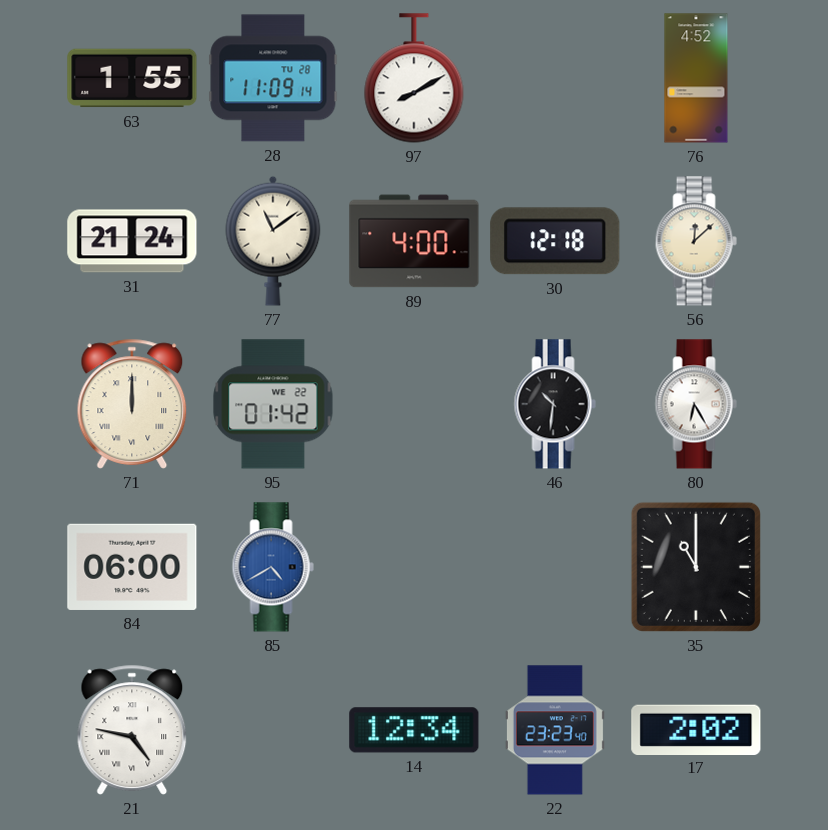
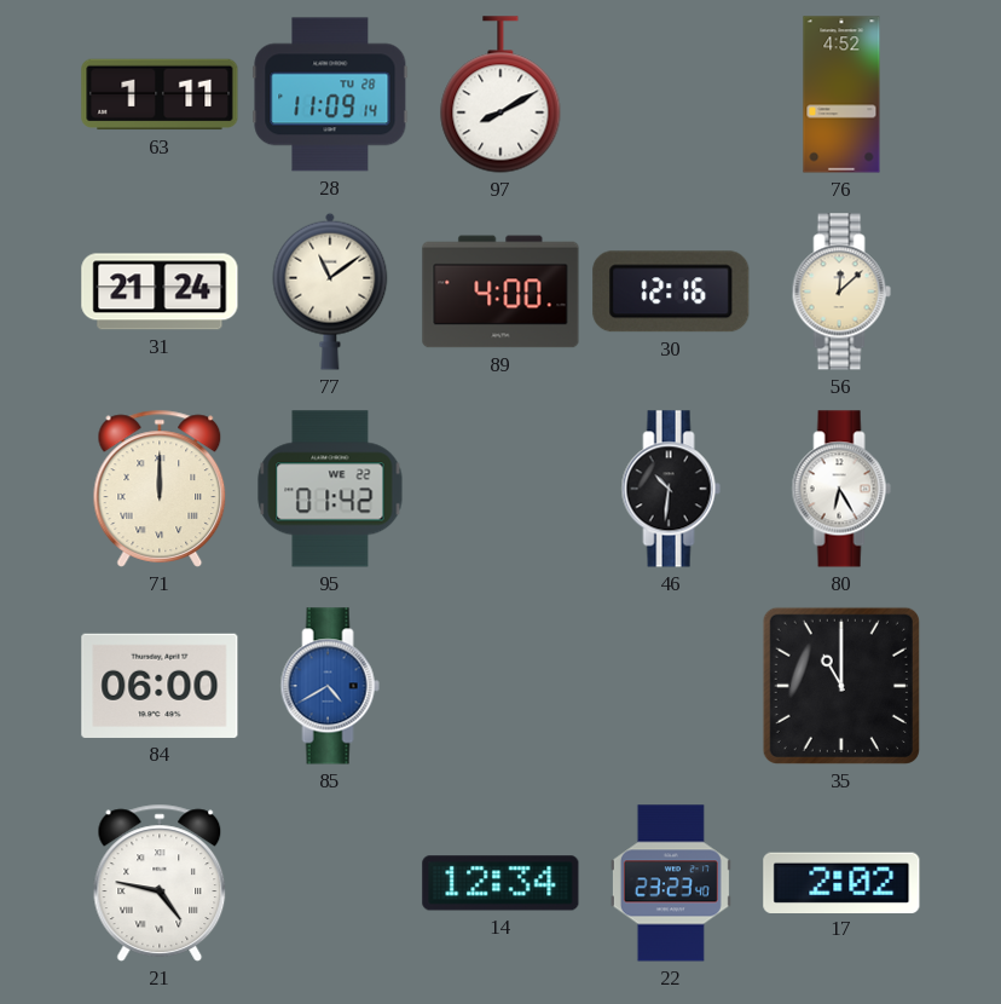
63: 1:55 -> 1:11
30: 12:18 -> 12:16
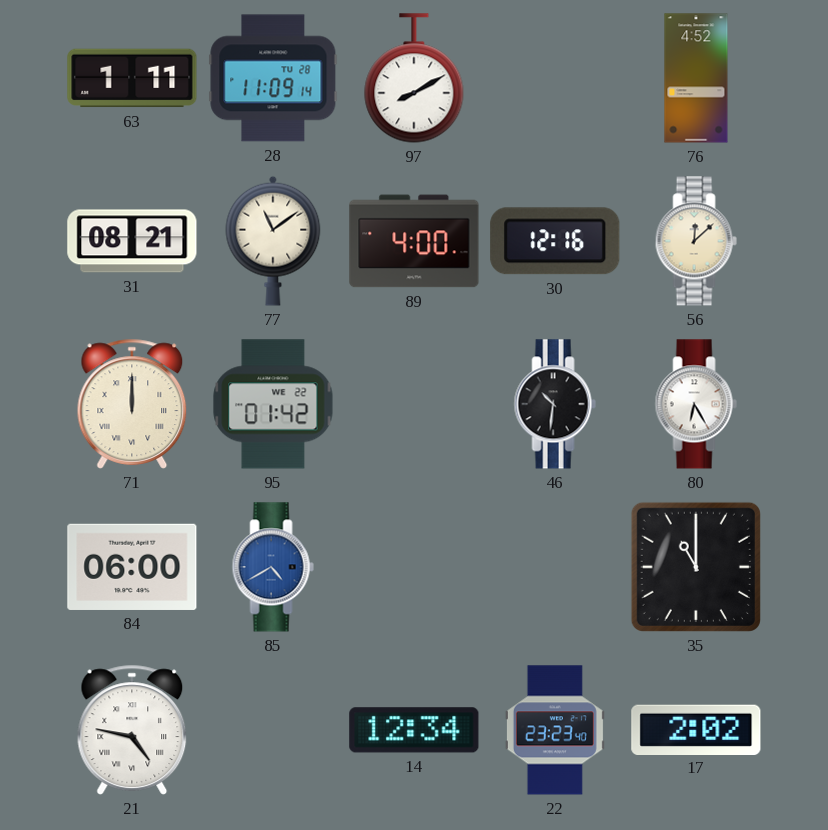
31: 21:24 -> 08:21
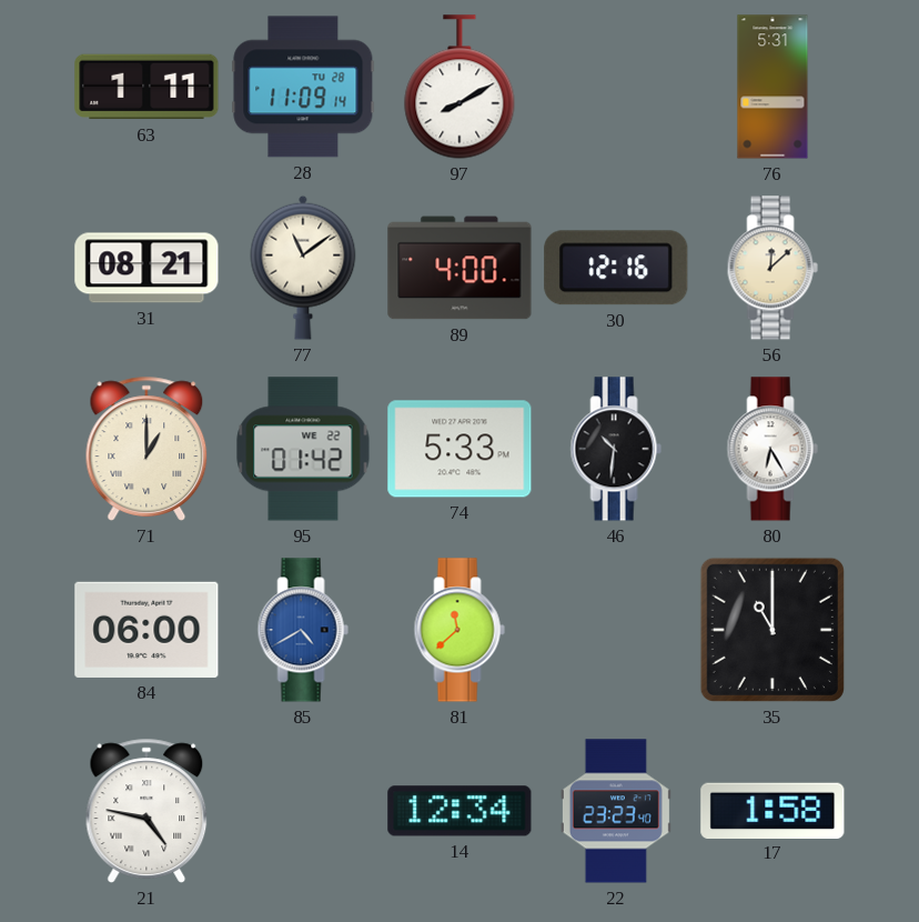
76: 4:52 -> 5:31
71: 12:00 -> 1:00
74: none -> 5:33
81: none -> 11:38
17: 2:02 -> 1:58
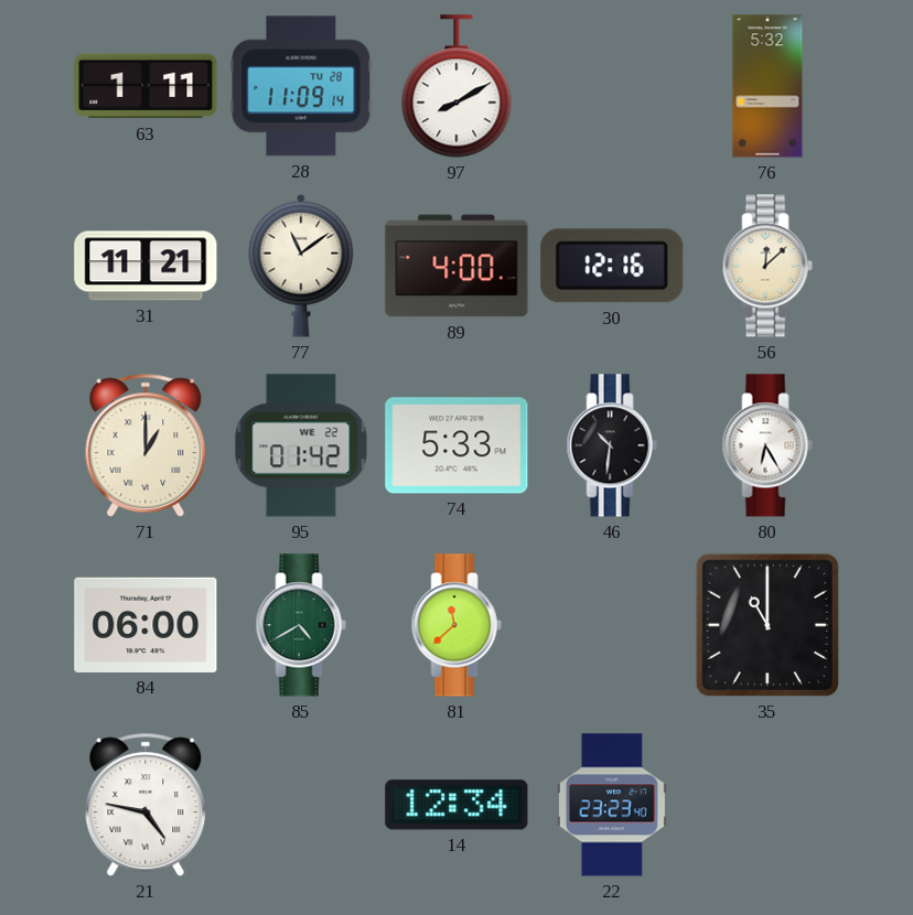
76: 5:31 -> 5:32
31: 08:21 -> 11:21
85 dial: blue -> green
17: 1:58 -> none
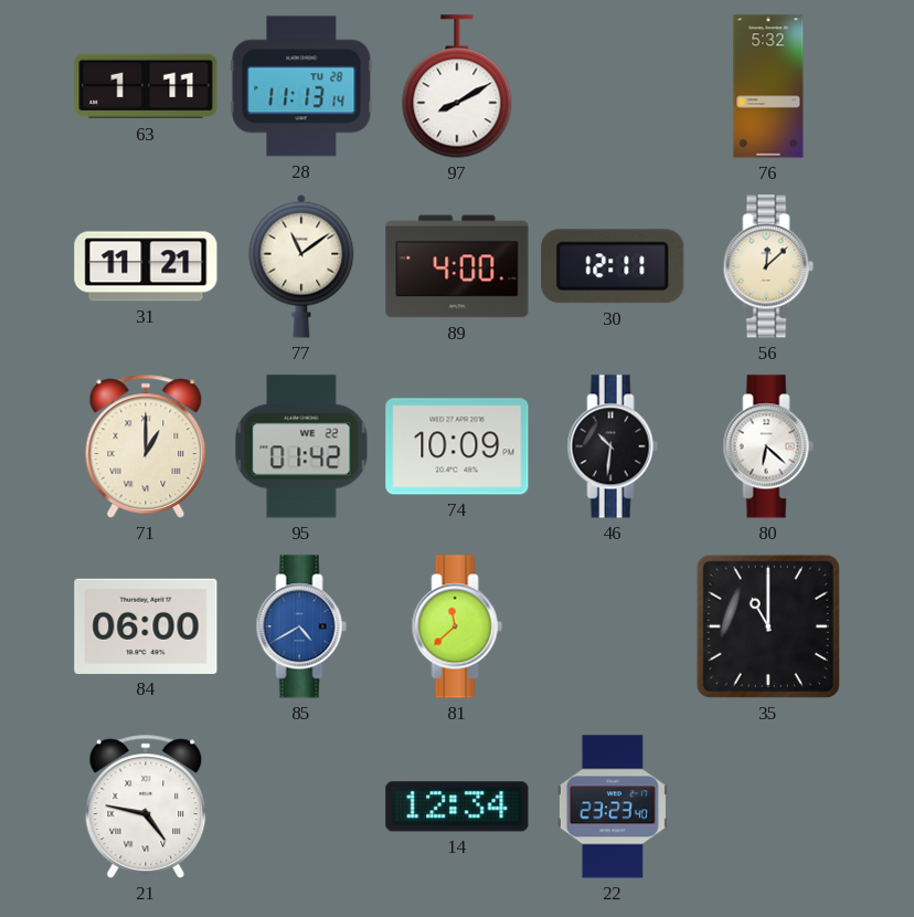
28: 11:09 -> 11:13
30: 12:16 -> 12:11
74: 5:33 -> 10:09
80: 6:25 -> 6:22
85 dial: green -> blue
